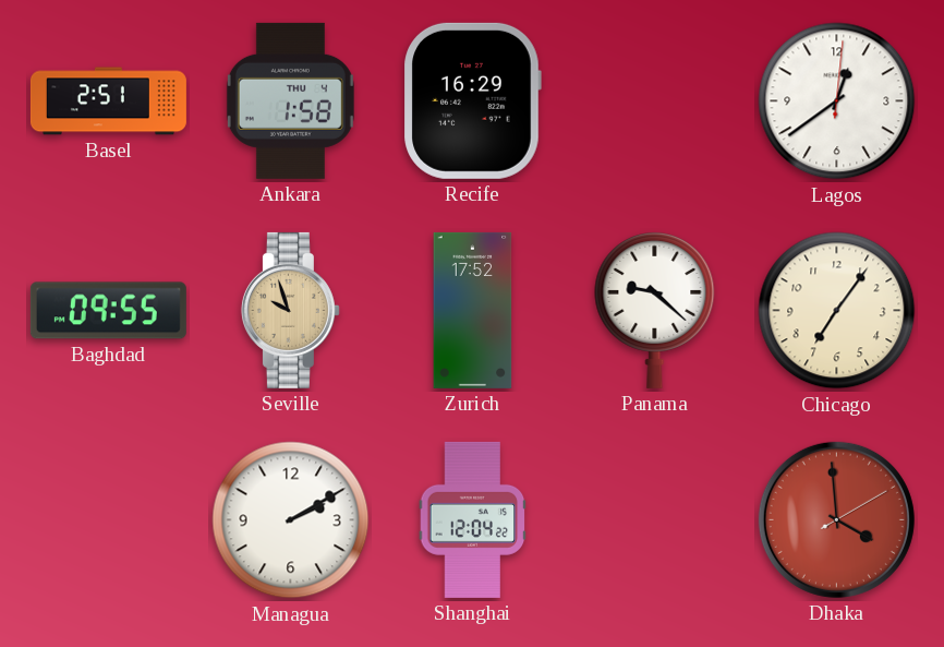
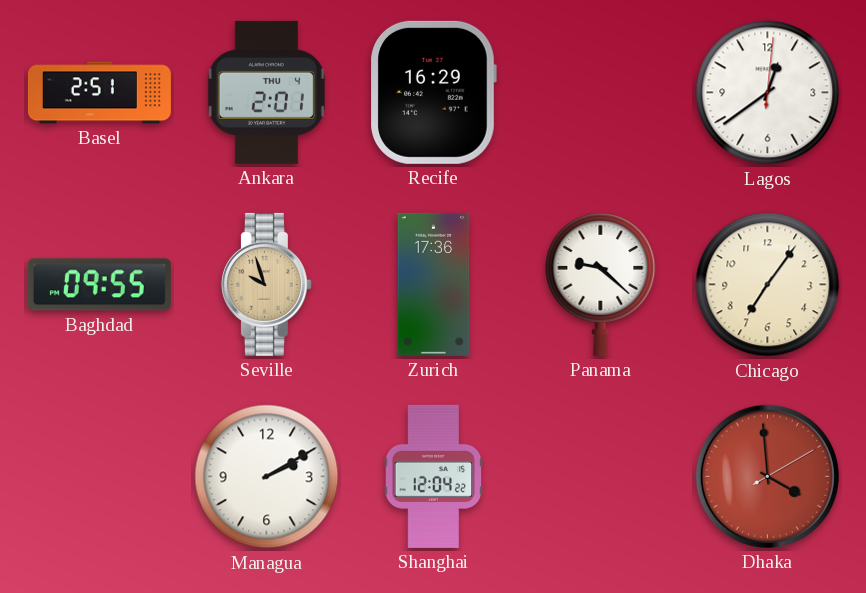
Ankara: 1:58 -> 2:01
Zurich: 17:52 -> 17:36
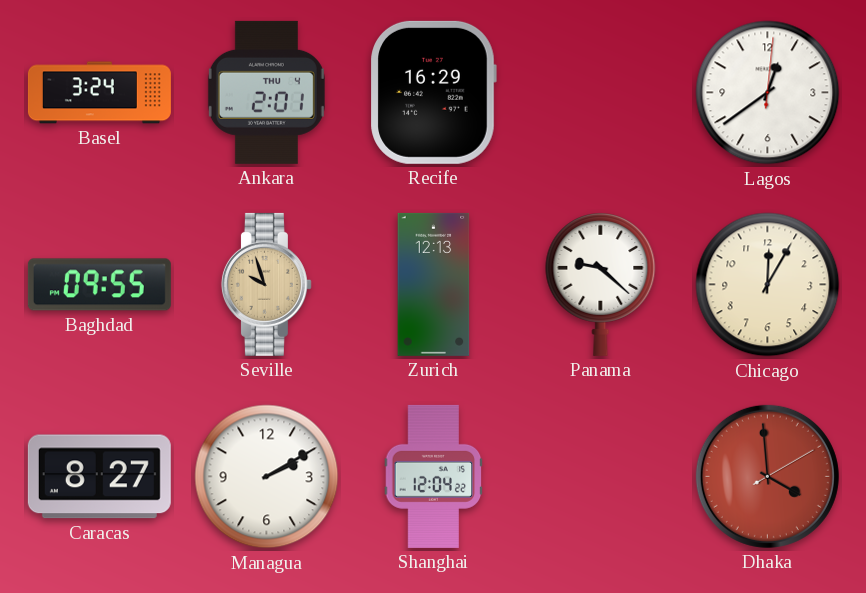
Basel: 2:51 -> 3:24
Zurich: 17:36 -> 12:13
Chicago: 7:06 -> 12:05
Caracas: none -> 8:27
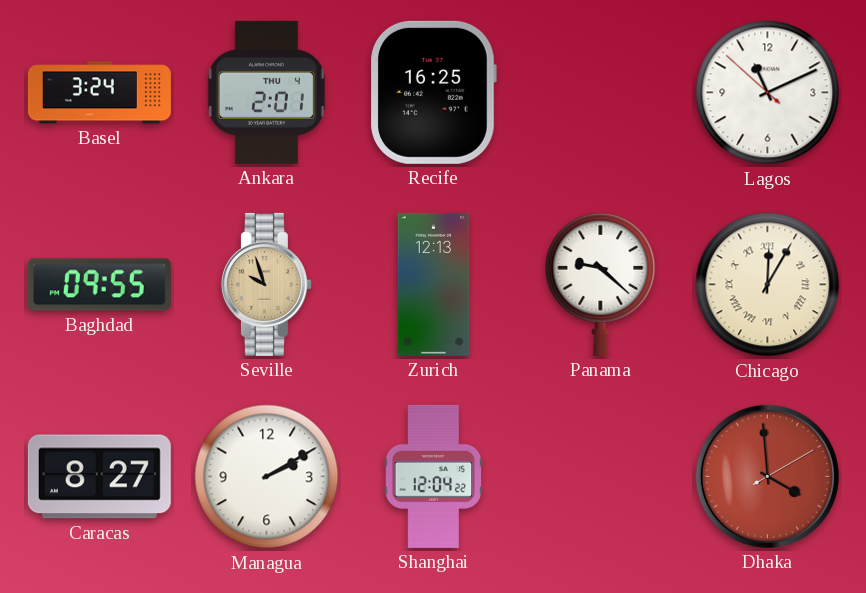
Recife: 16:29 -> 16:25
Lagos: 12:39 -> 11:10
Chicago numerals: Arabic -> Roman
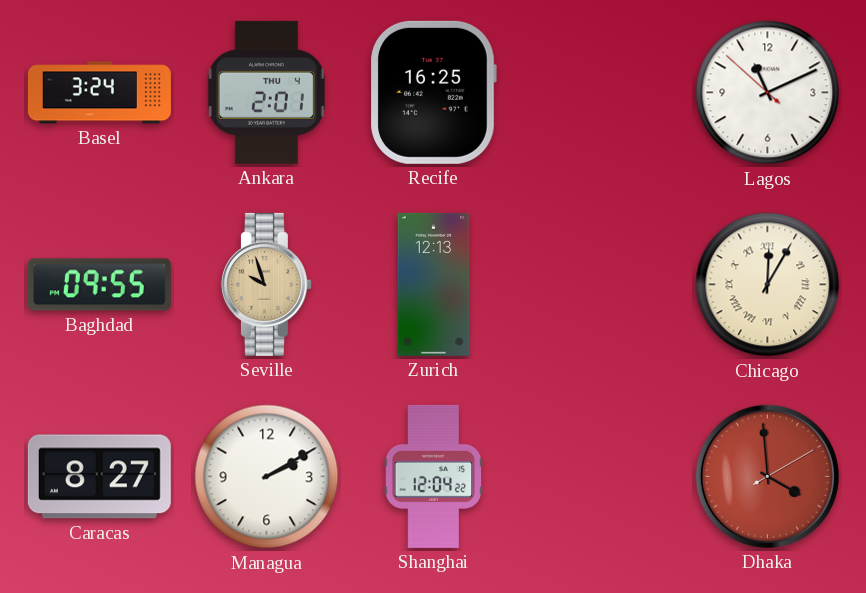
Panama: 9:22 -> none
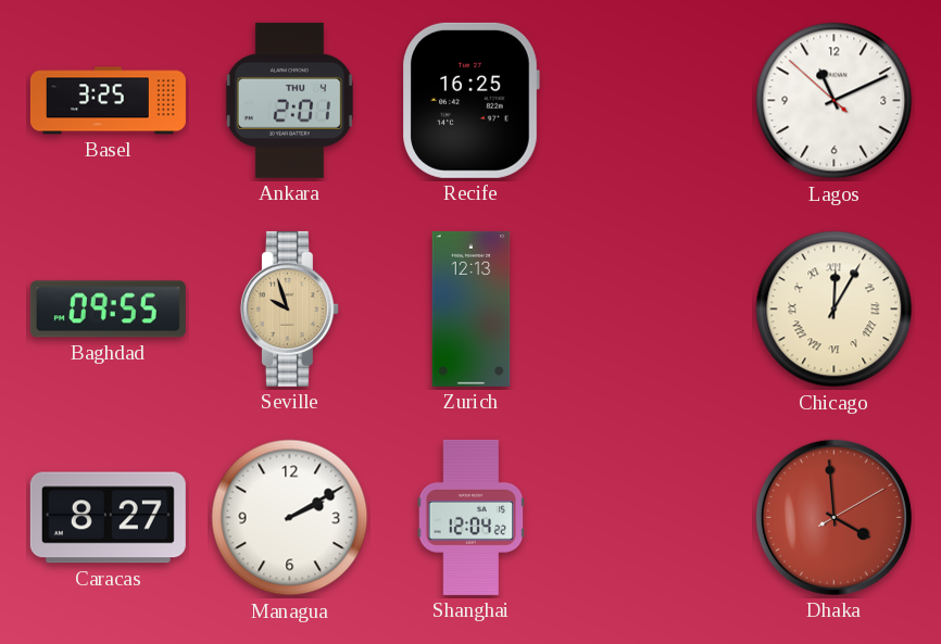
Basel: 3:24 -> 3:25
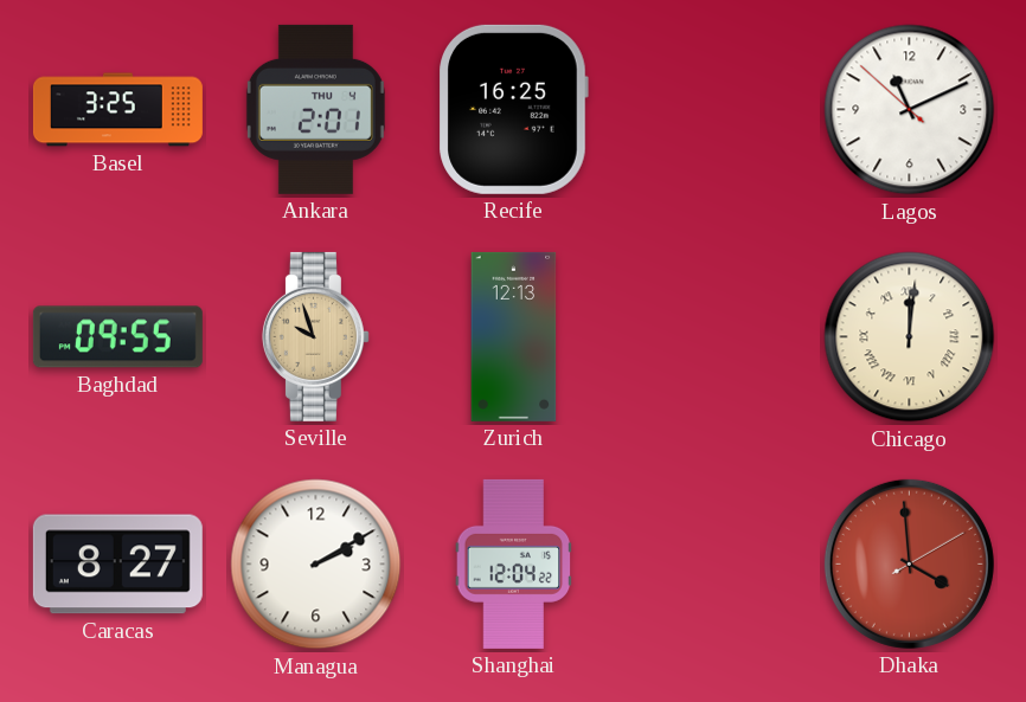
Chicago: 12:05 -> 12:01
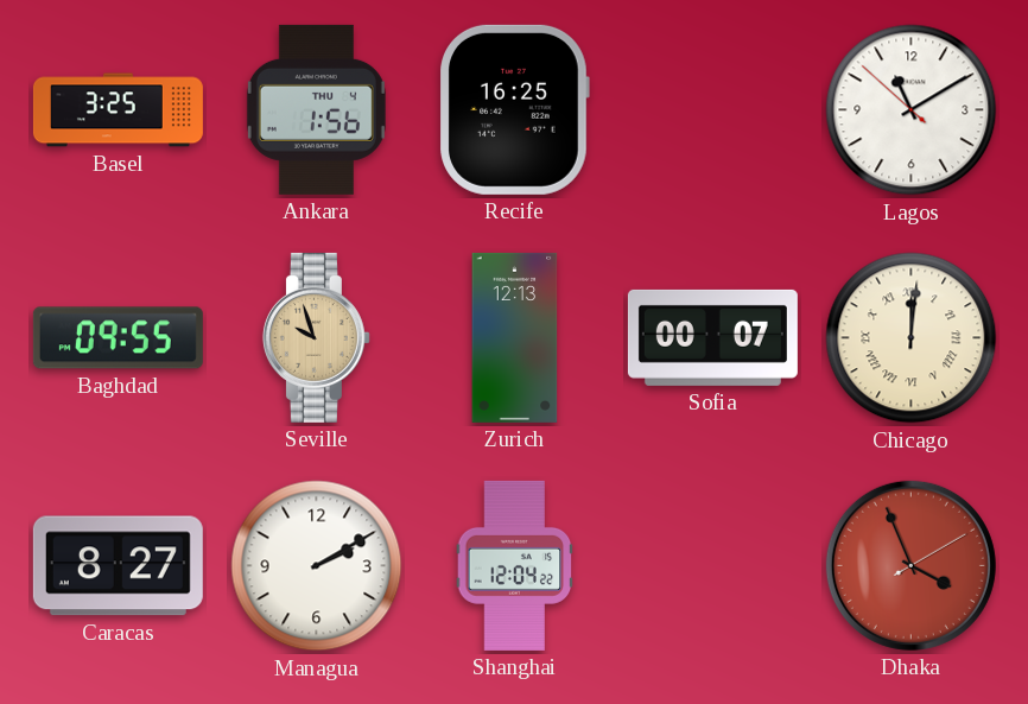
Ankara: 2:01 -> 1:56
Lagos: 11:10 -> 11:09
Sofia: none -> 00:07
Dhaka: 3:59 -> 3:56
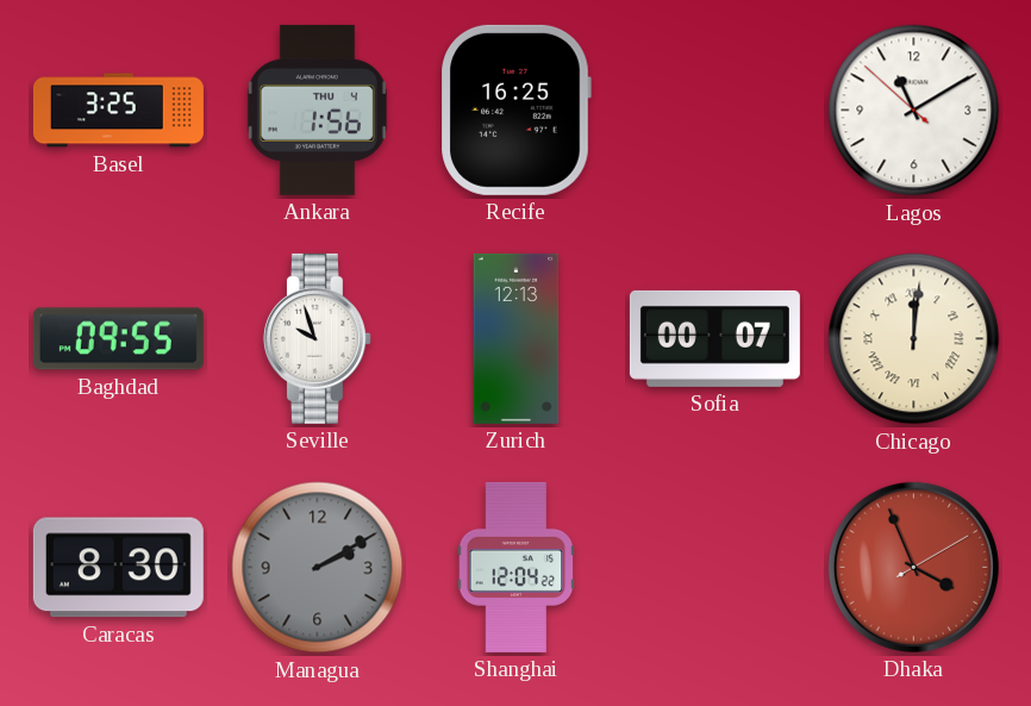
Seville dial: champagne -> white
Caracas: 8:27 -> 8:30
Managua dial: white -> grey
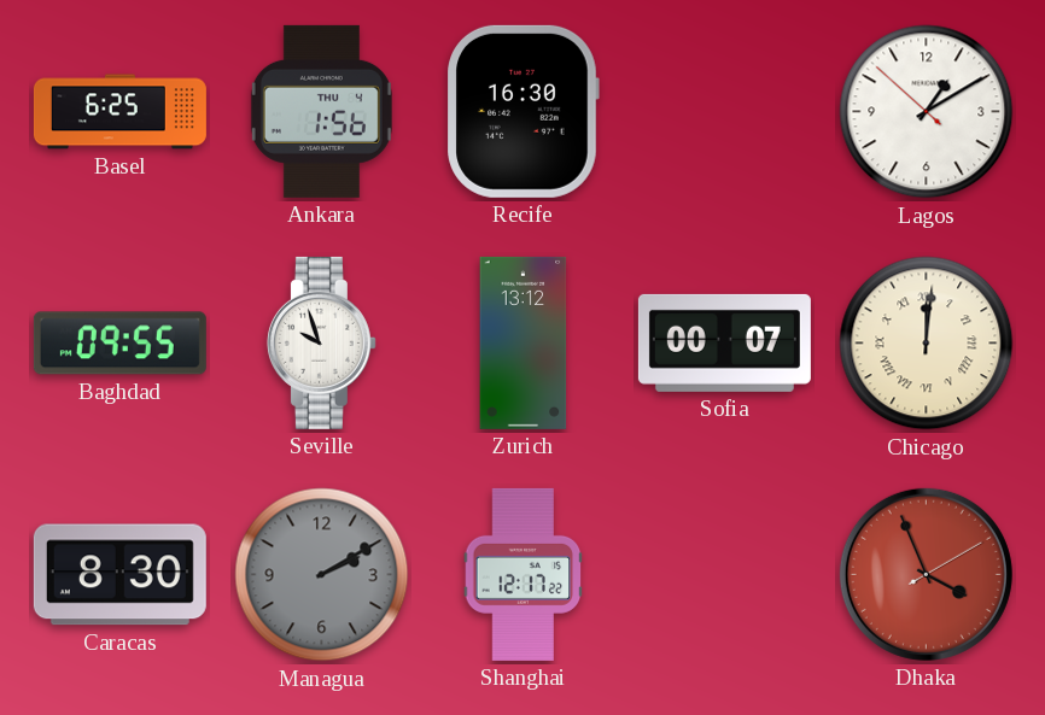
Basel: 3:25 -> 6:25
Recife: 16:25 -> 16:30
Lagos: 11:09 -> 1:09
Zurich: 12:13 -> 13:12
Shanghai: 12:04 -> 12:17
